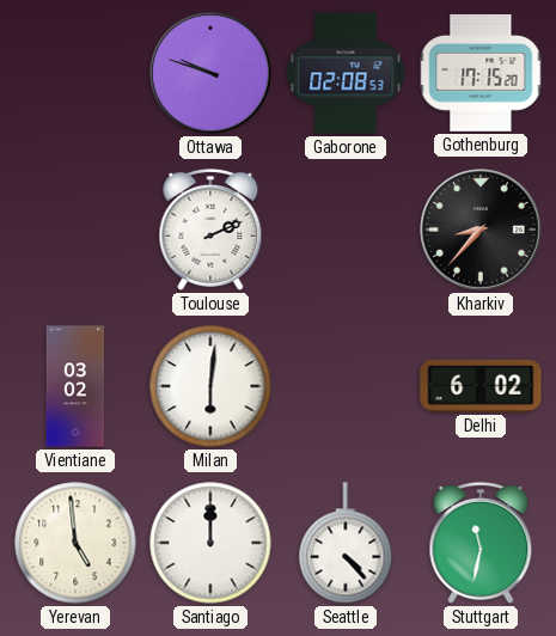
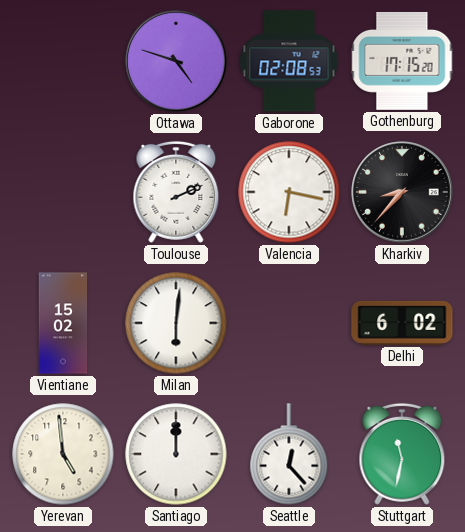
Ottawa: 9:48 -> 4:48
Valencia: none -> 6:17
Vientiane: 03:02 -> 15:02
Seattle: 4:23 -> 12:23
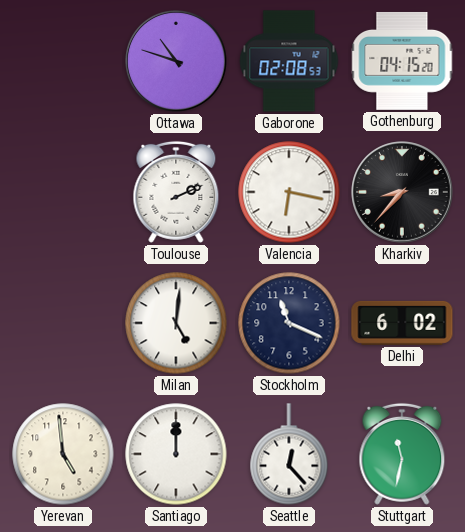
Ottawa: 4:48 -> 10:48
Gothenburg: 17:15 -> 04:15
Vientiane: 15:02 -> none
Milan: 6:01 -> 5:01
Stockholm: none -> 11:19
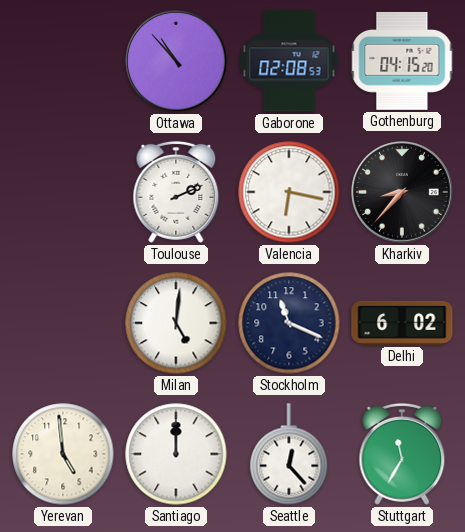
Ottawa: 10:48 -> 10:53
Stuttgart: 11:32 -> 11:35
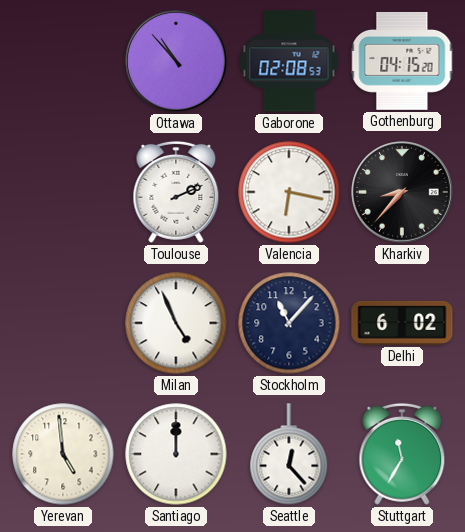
Milan: 5:01 -> 4:56
Stockholm: 11:19 -> 11:07
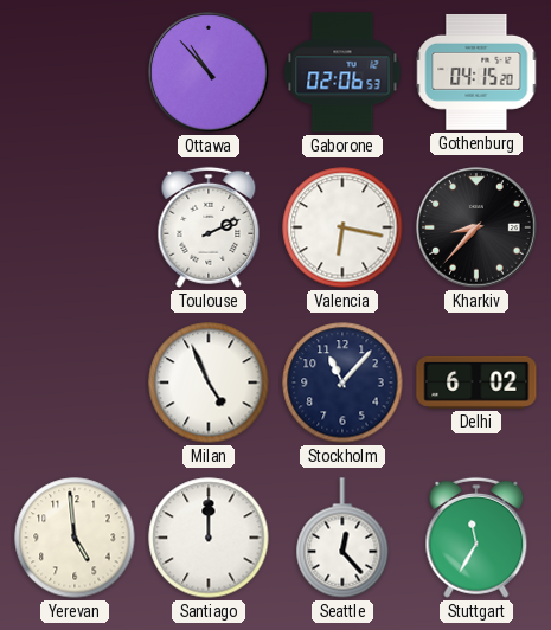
Gaborone: 02:08 -> 02:06
